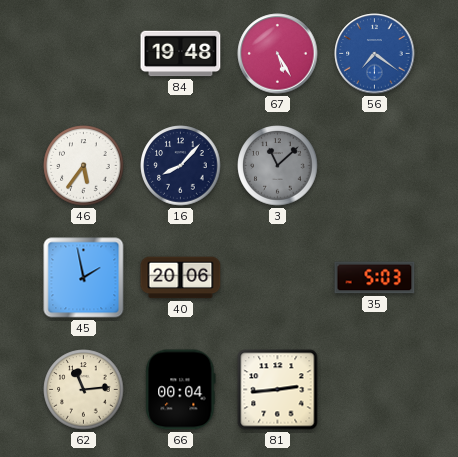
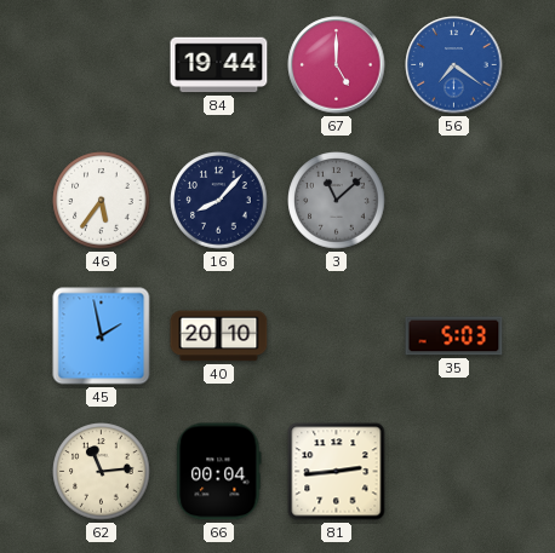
84: 19:48 -> 19:44
67: 5:25 -> 5:00
40: 20:06 -> 20:10
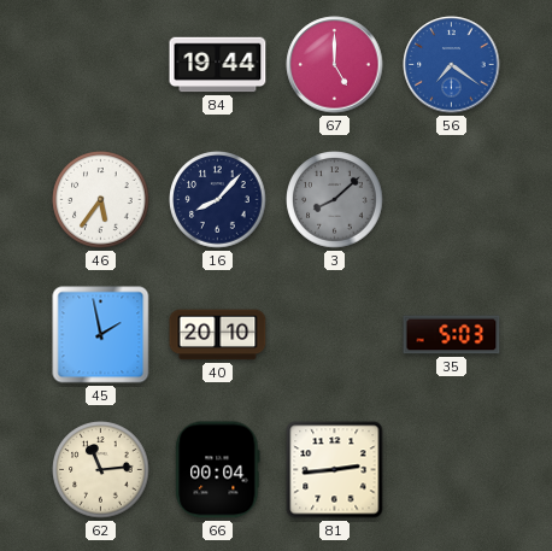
3: 11:08 -> 8:08
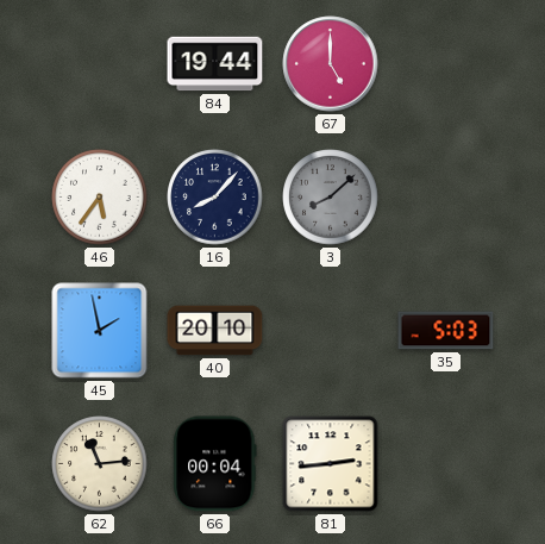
56: 7:21 -> none
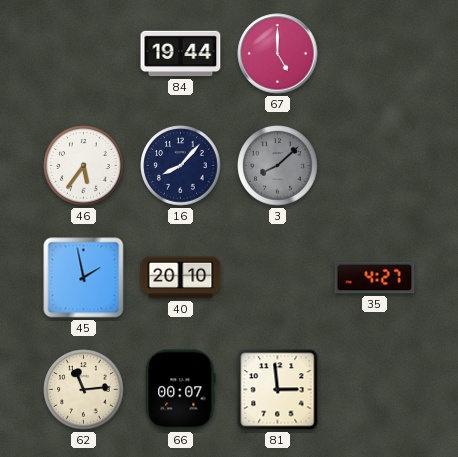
35: 5:03 -> 4:27
66: 00:04 -> 00:07
81: 2:44 -> 2:59
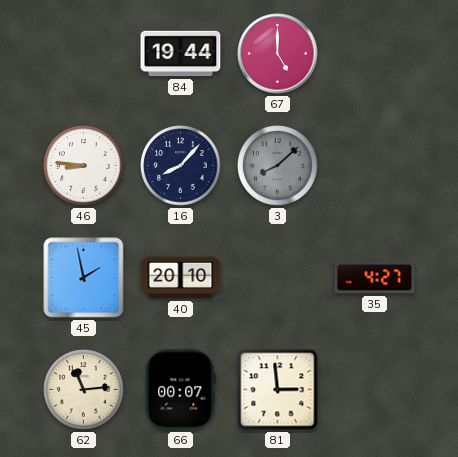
46: 5:36 -> 8:46
